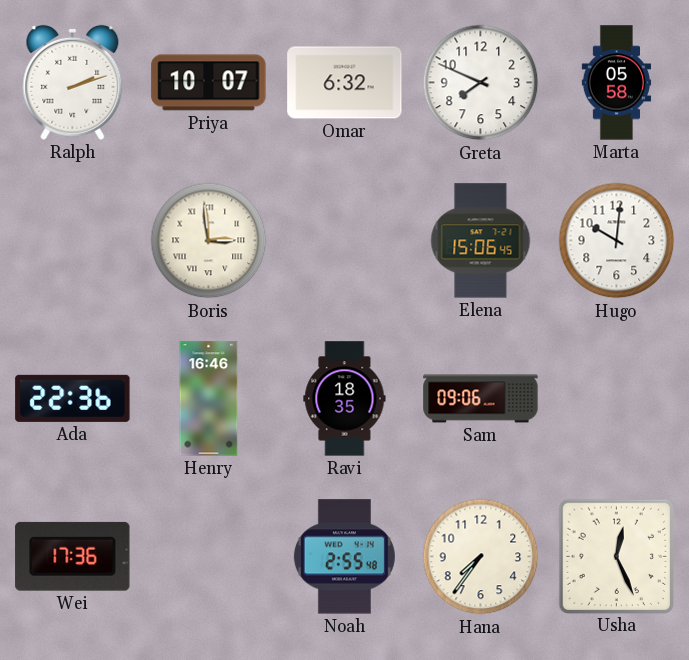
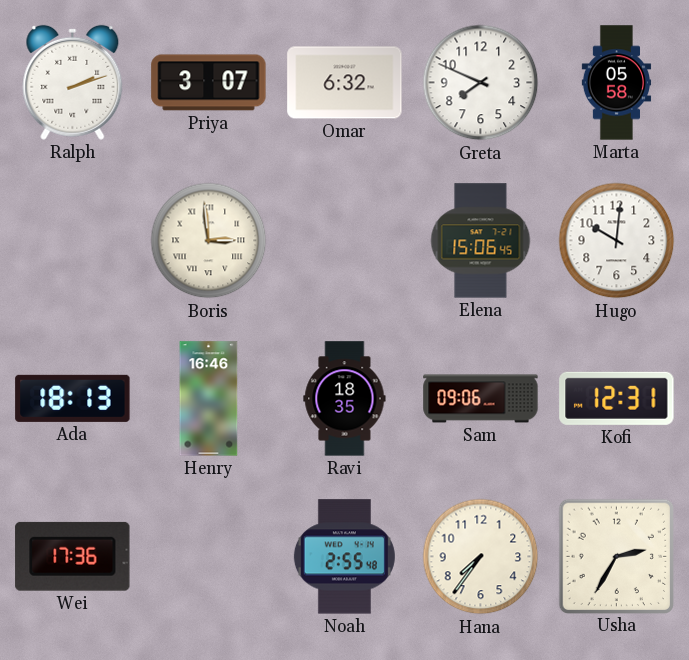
Priya: 10:07 -> 3:07
Ada: 22:36 -> 18:13
Kofi: none -> 12:31
Usha: 12:26 -> 2:35
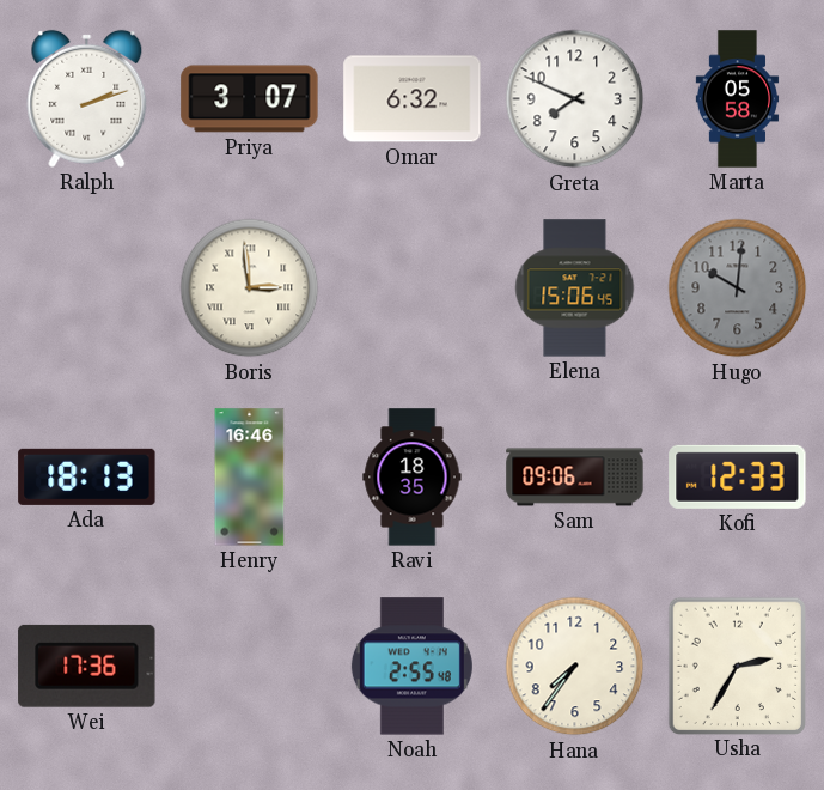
Hugo dial: white -> grey
Kofi: 12:31 -> 12:33
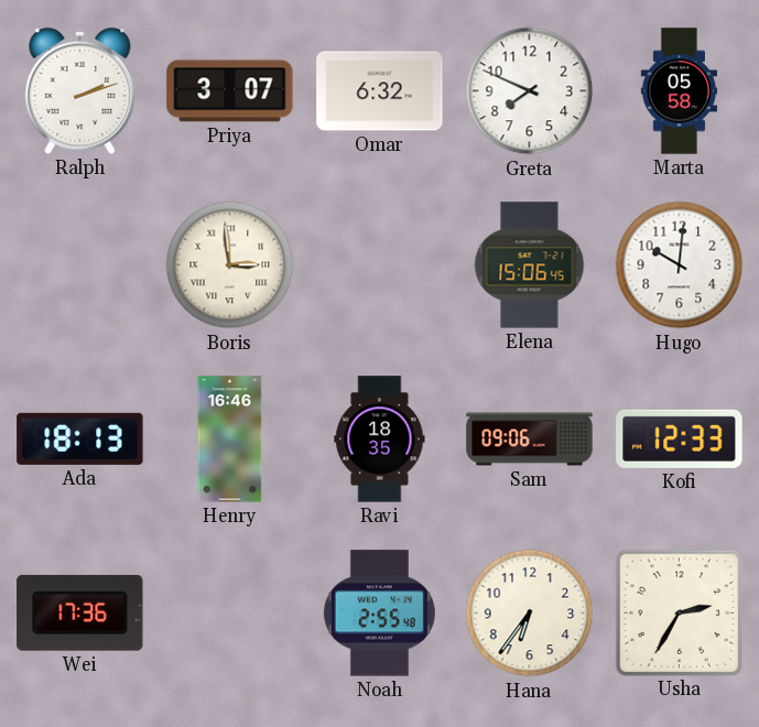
Hugo dial: grey -> white
Hana: 7:36 -> 6:36
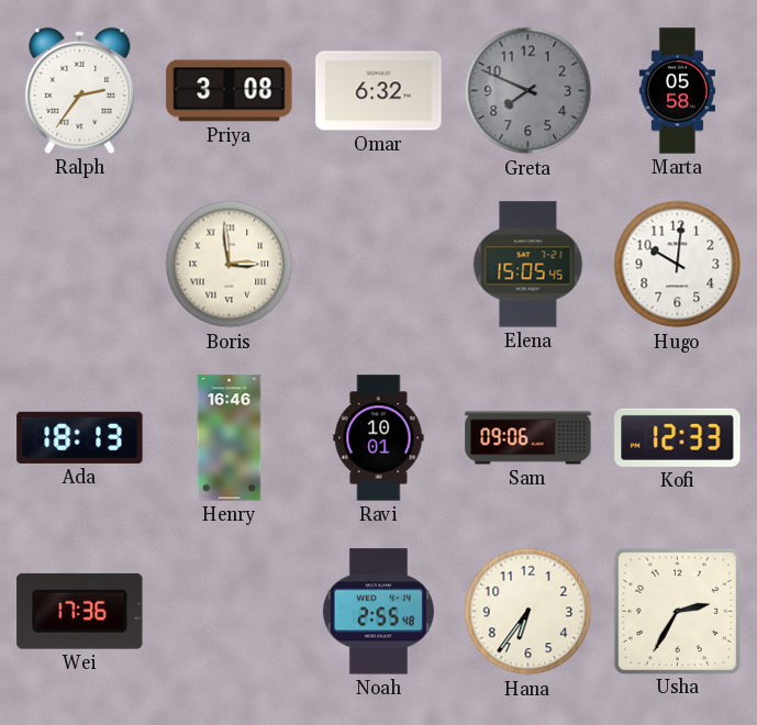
Ralph: 2:12 -> 2:36
Priya: 3:07 -> 3:08
Greta dial: white -> grey
Elena: 15:06 -> 15:05
Ravi: 18:35 -> 10:01
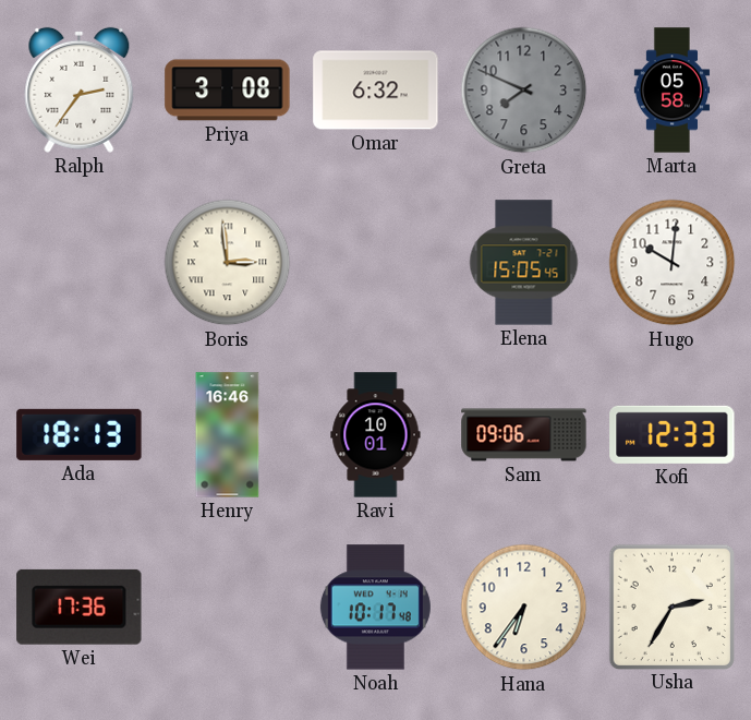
Noah: 2:55 -> 10:17
